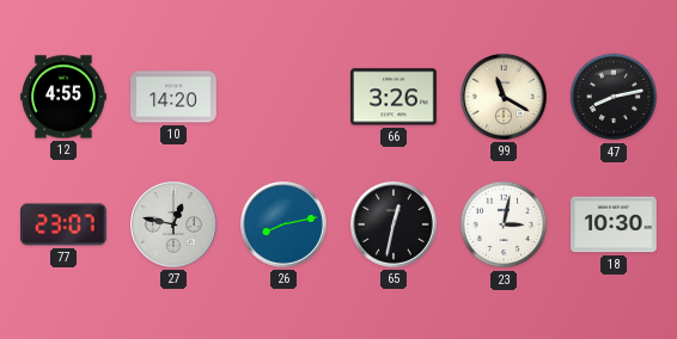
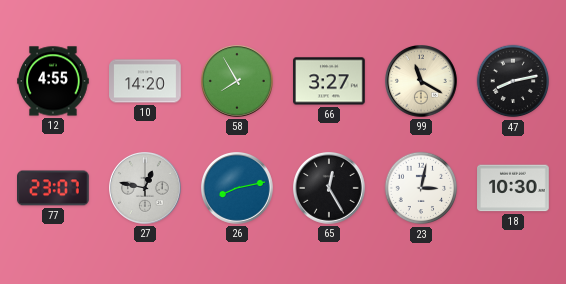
58: none -> 7:55
66: 3:26 -> 3:27
65: 12:32 -> 12:25
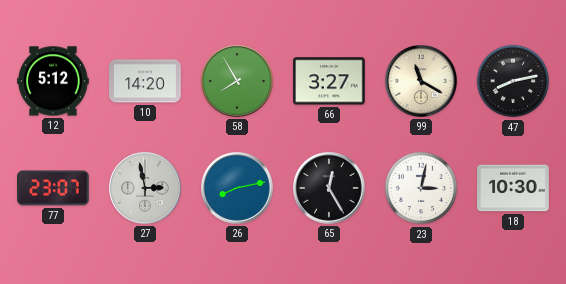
12: 4:55 -> 5:12
27: 12:47 -> 2:58
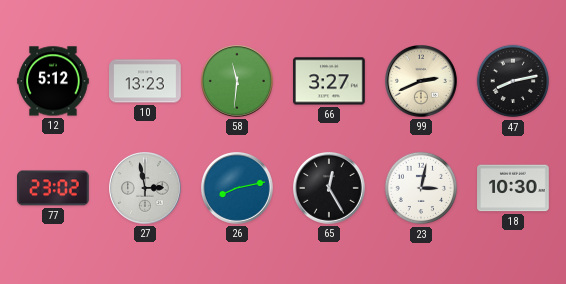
10: 14:20 -> 13:23
58: 7:55 -> 11:31
99: 11:20 -> 2:41
77: 23:07 -> 23:02
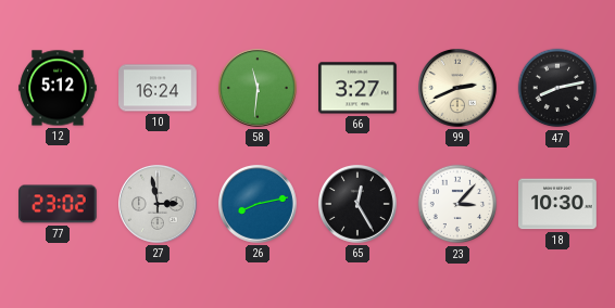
10: 13:23 -> 16:24
23: 3:02 -> 3:07
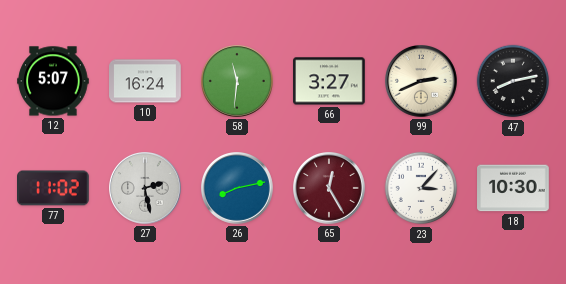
12: 5:12 -> 5:07
77: 23:02 -> 11:02
27: 2:58 -> 2:28
65 dial: black -> burgundy
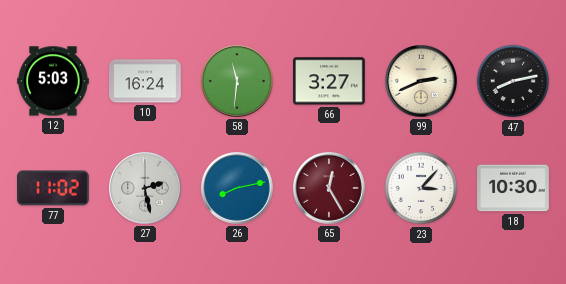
12: 5:07 -> 5:03
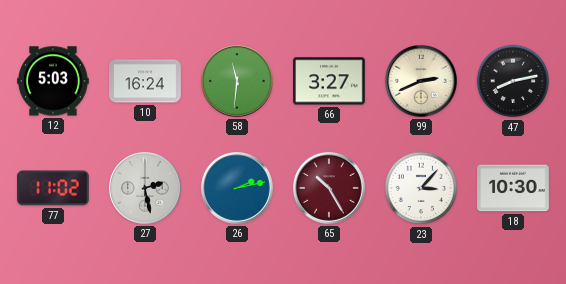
26: 8:13 -> 2:13
65: 12:25 -> 10:25
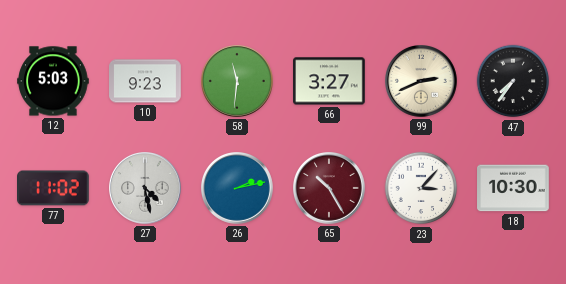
10: 16:24 -> 9:23
47: 8:13 -> 7:36
27: 2:28 -> 4:28
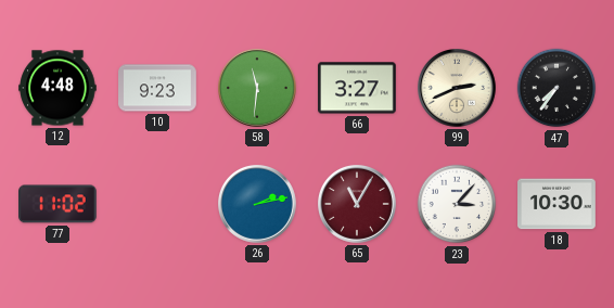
12: 5:03 -> 4:48
27: 4:28 -> none
65: 10:25 -> 11:05
